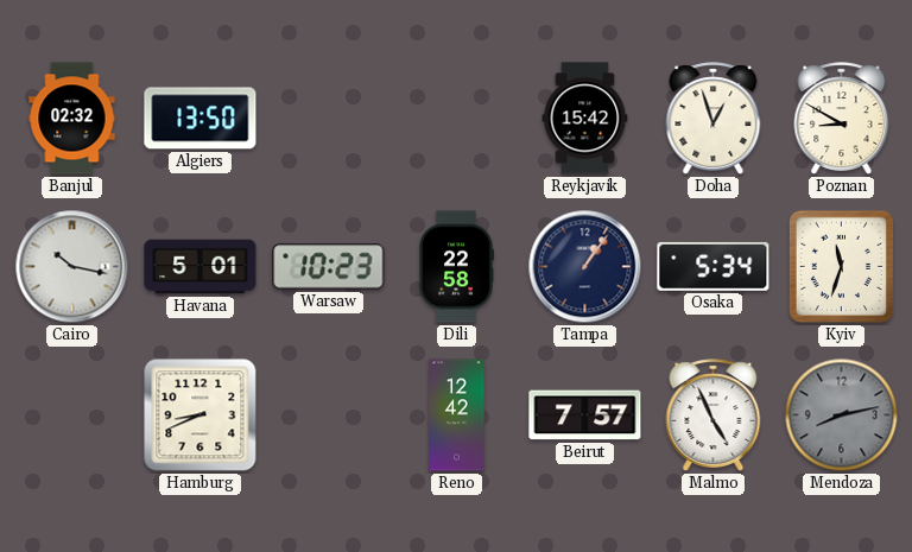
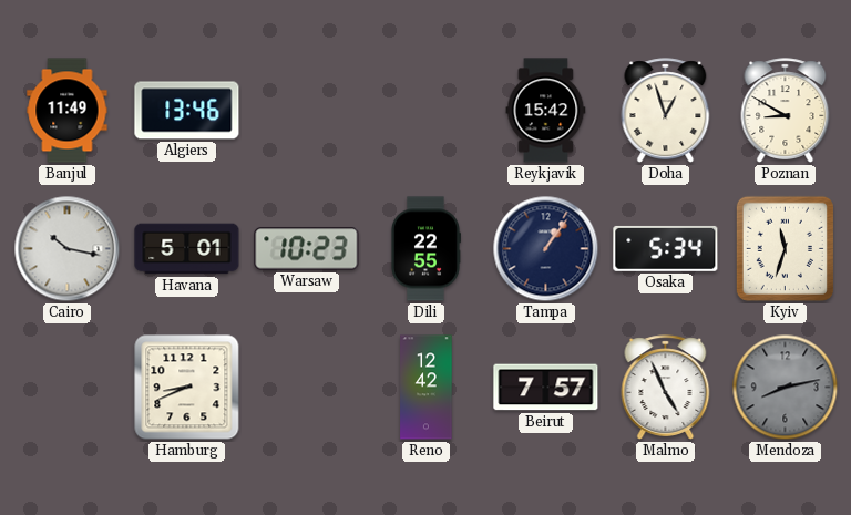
Banjul: 02:32 -> 11:49
Algiers: 13:50 -> 13:46
Dili: 22:58 -> 22:55
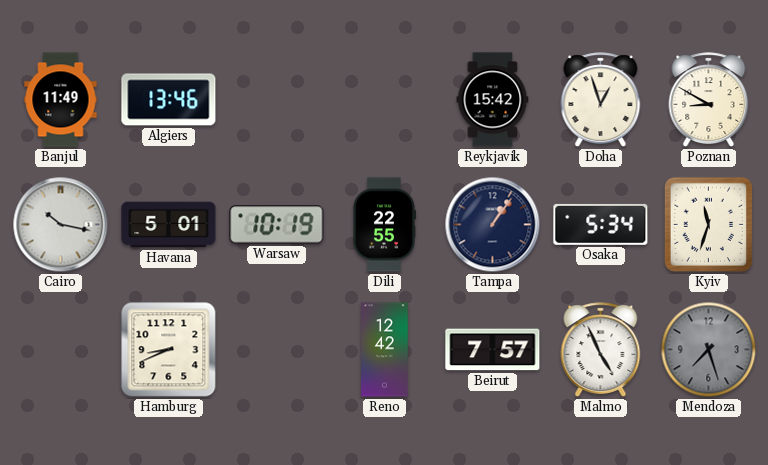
Warsaw: 10:23 -> 10:19
Mendoza: 8:13 -> 7:27
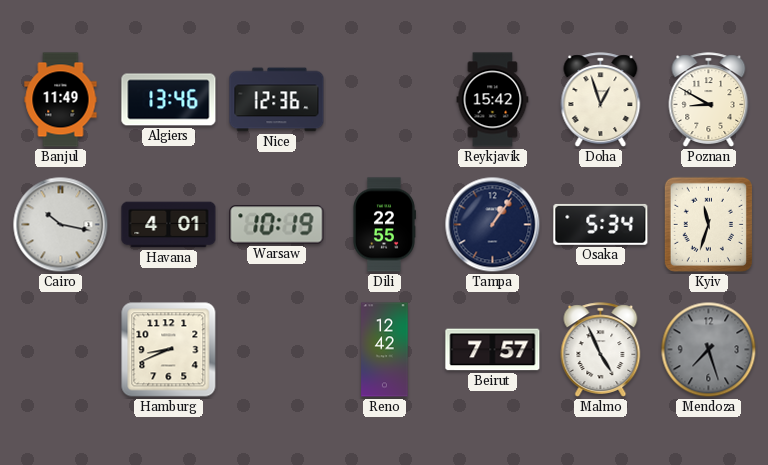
Nice: none -> 12:36
Havana: 5:01 -> 4:01
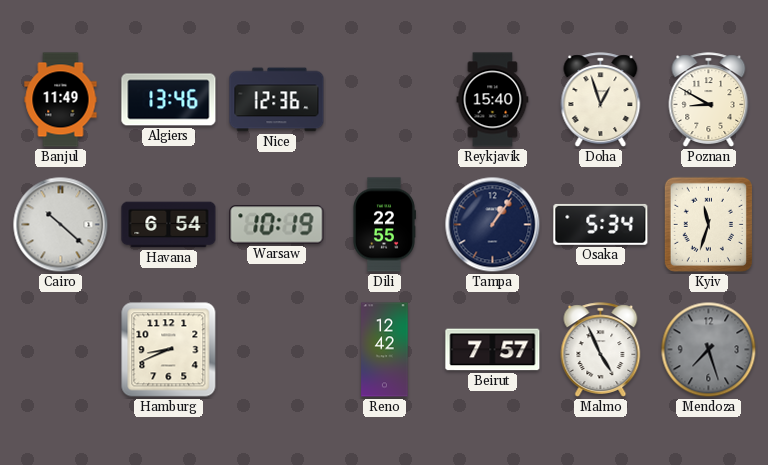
Reykjavik: 15:42 -> 15:40
Cairo: 10:17 -> 10:22
Havana: 4:01 -> 6:54
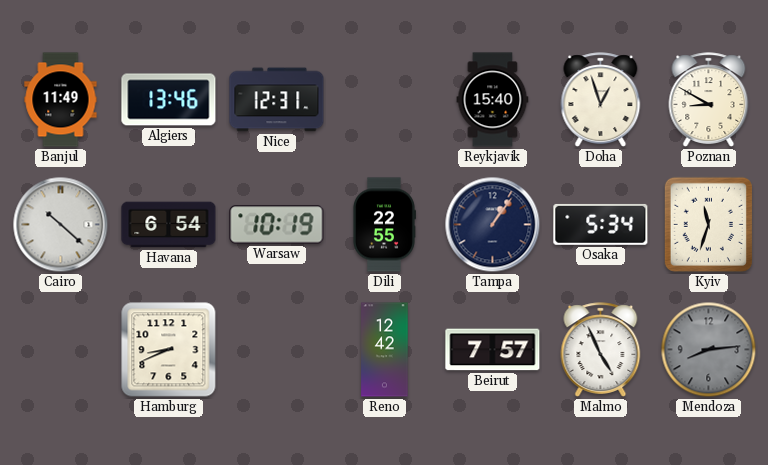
Nice: 12:36 -> 12:31
Mendoza: 7:27 -> 8:14
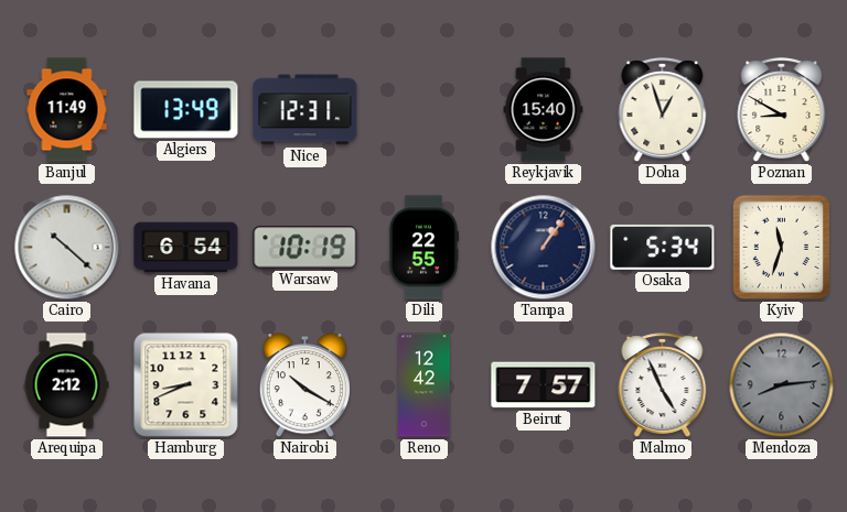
Algiers: 13:46 -> 13:49
Arequipa: none -> 2:12
Nairobi: none -> 10:20
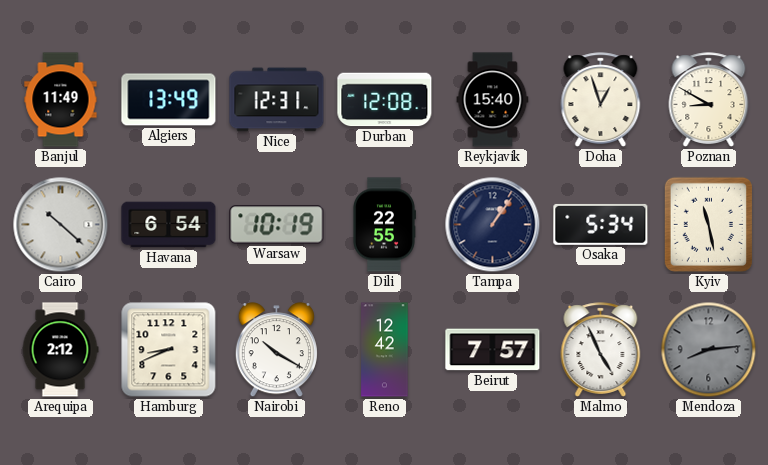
Durban: none -> 12:08
Kyiv: 11:33 -> 11:28
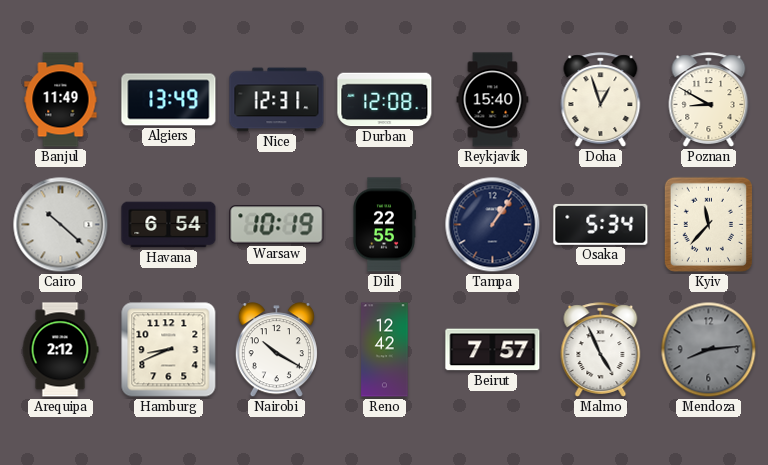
Kyiv: 11:28 -> 11:37
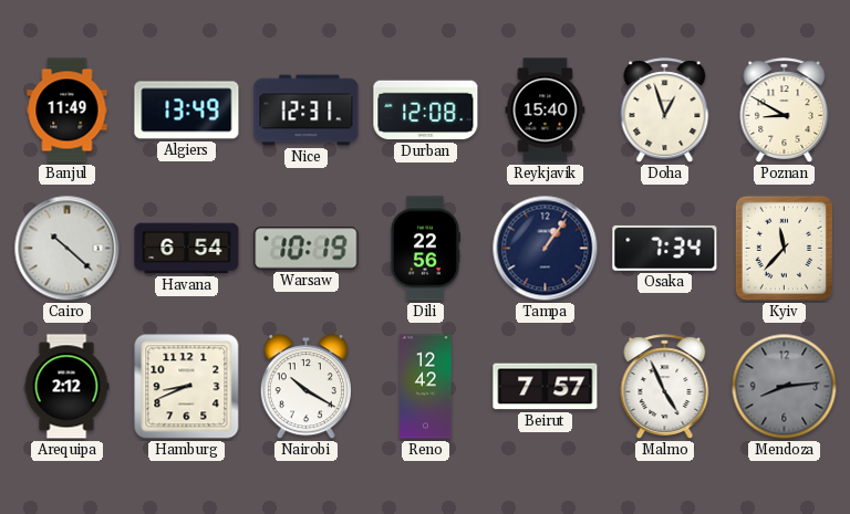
Dili: 22:55 -> 22:56
Osaka: 5:34 -> 7:34
